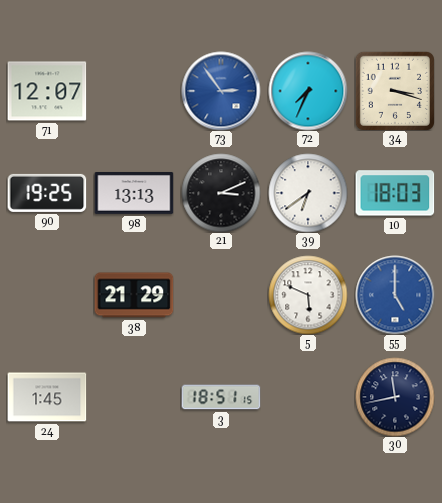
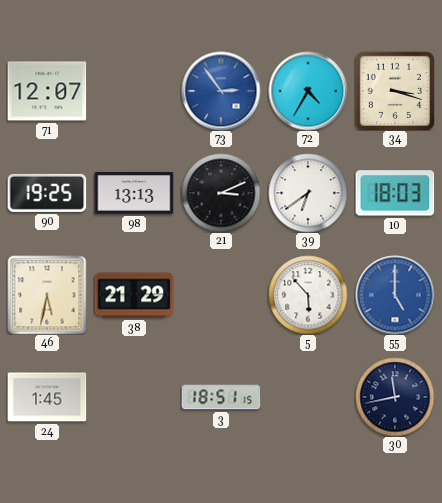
72: 7:34 -> 4:35
46: none -> 5:32
5: 5:49 -> 5:53
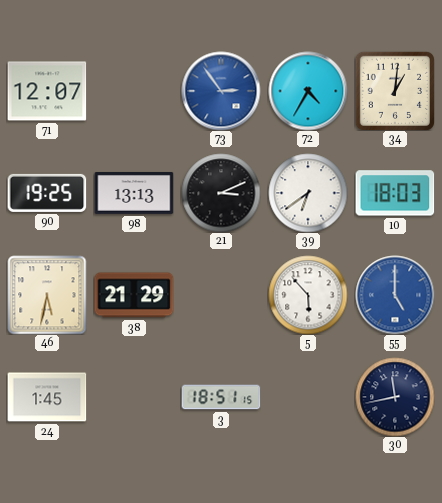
34: 3:18 -> 1:01
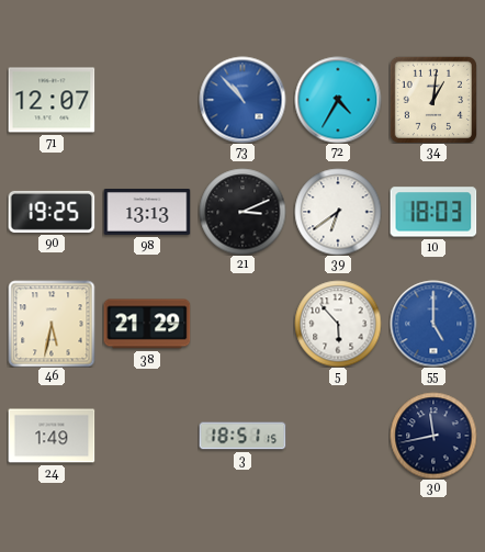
73: 2:54 -> 10:53
24: 1:45 -> 1:49
